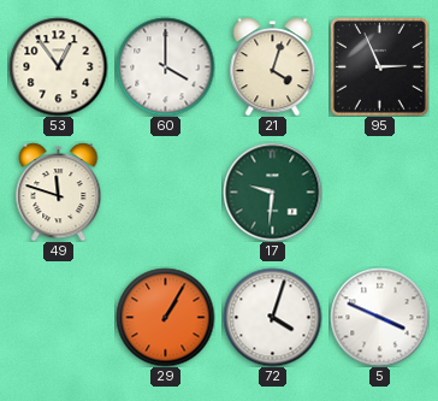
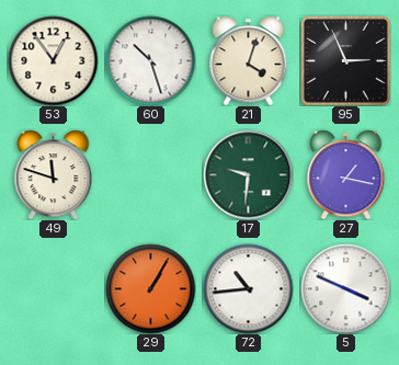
60: 4:00 -> 10:27
27: none -> 1:17
72: 4:03 -> 10:44
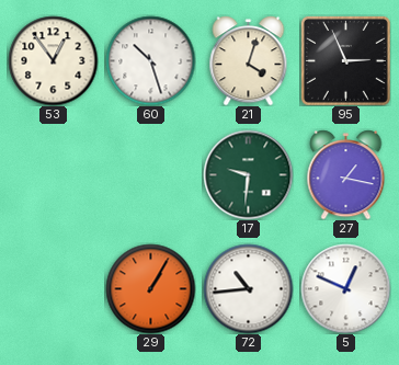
49: 11:48 -> none
5: 3:49 -> 12:49
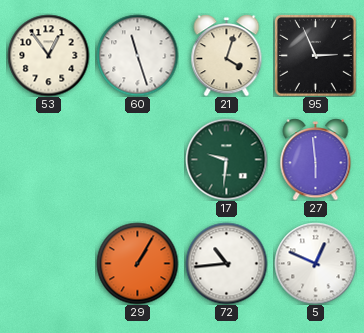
60: 10:27 -> 11:27
27: 1:17 -> 5:59
